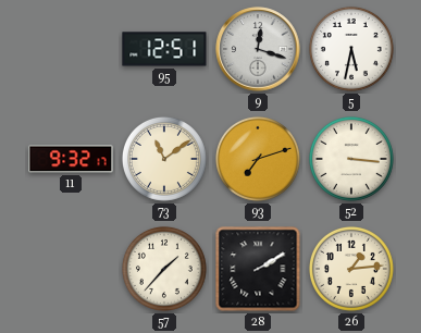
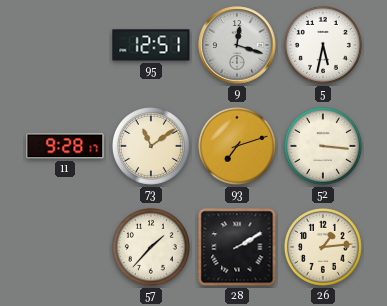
11: 9:32 -> 9:28
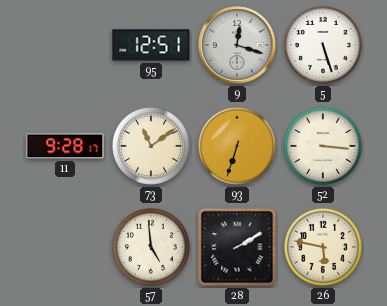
5: 5:32 -> 5:27
93: 7:12 -> 6:33
57: 1:37 -> 4:59
26: 1:14 -> 5:47
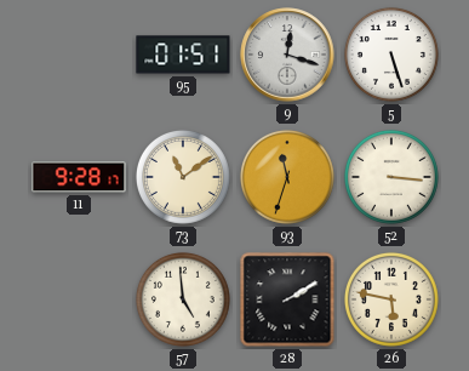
95: 12:51 -> 01:51
93: 6:33 -> 11:33
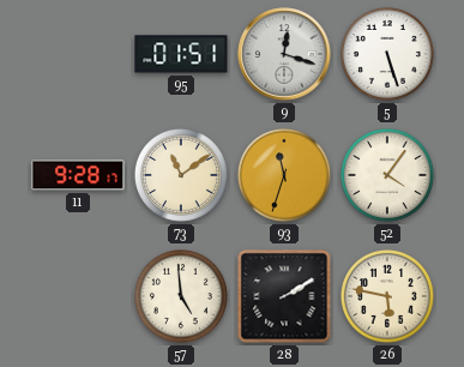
52: 3:16 -> 4:06
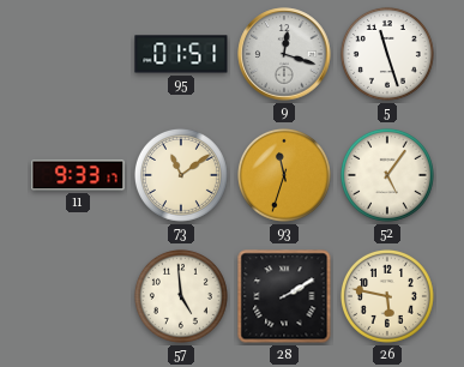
5: 5:27 -> 11:27
11: 9:28 -> 9:33
52: 4:06 -> 5:06
